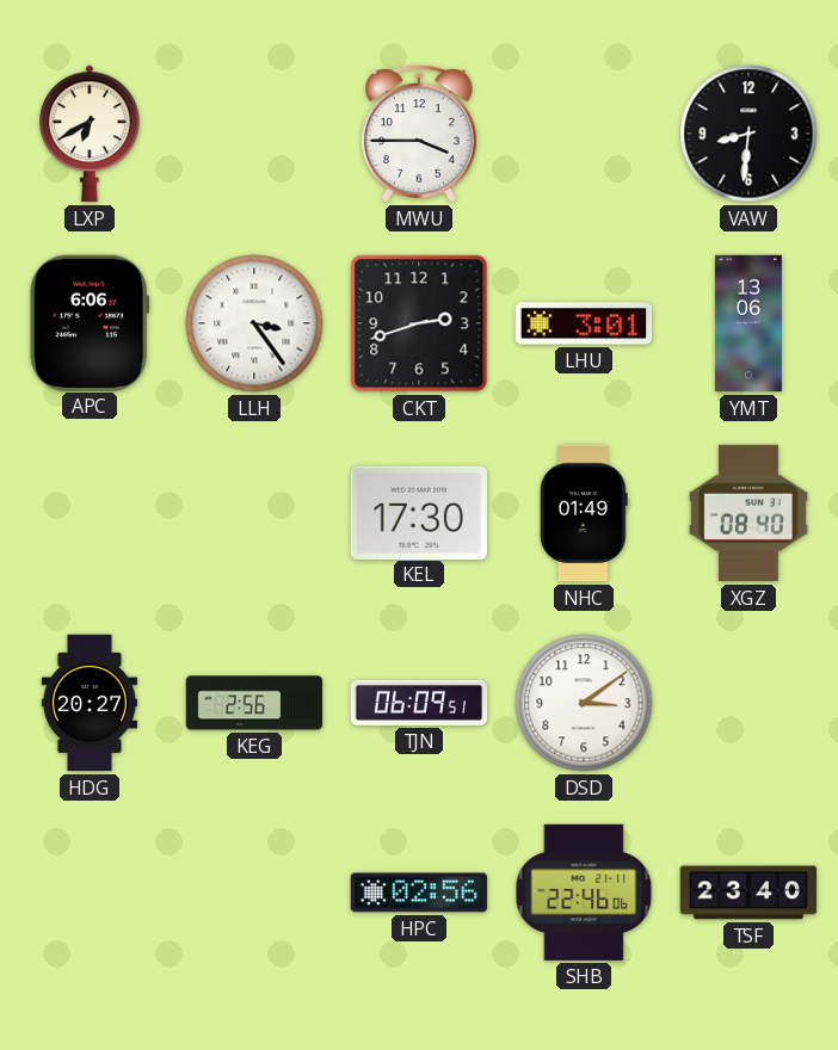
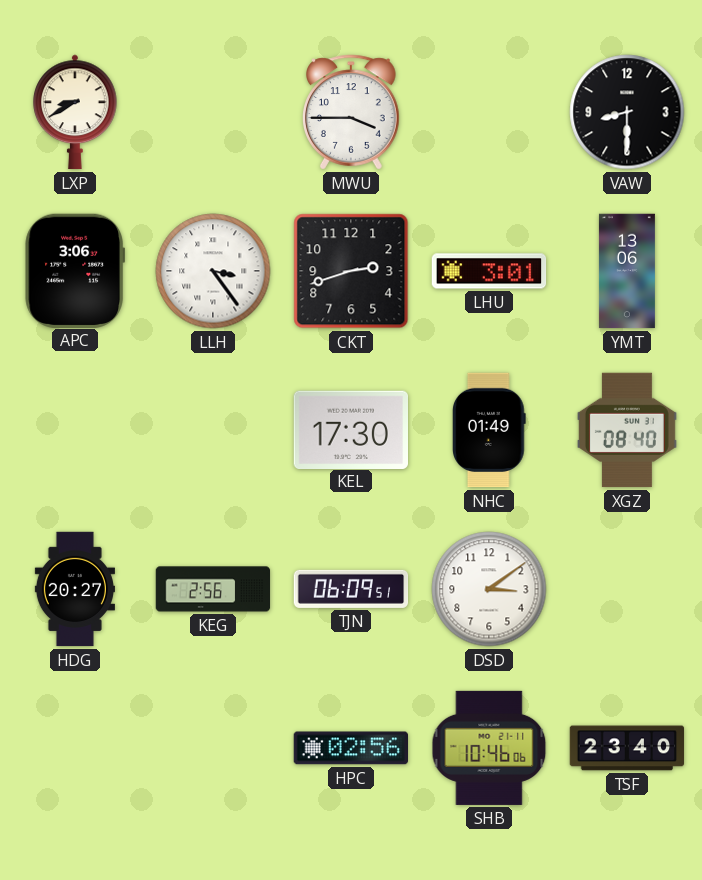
LXP: 6:40 -> 8:40
VAW: 8:31 -> 8:30
APC: 6:06 -> 3:06
SHB: 22:46 -> 10:46
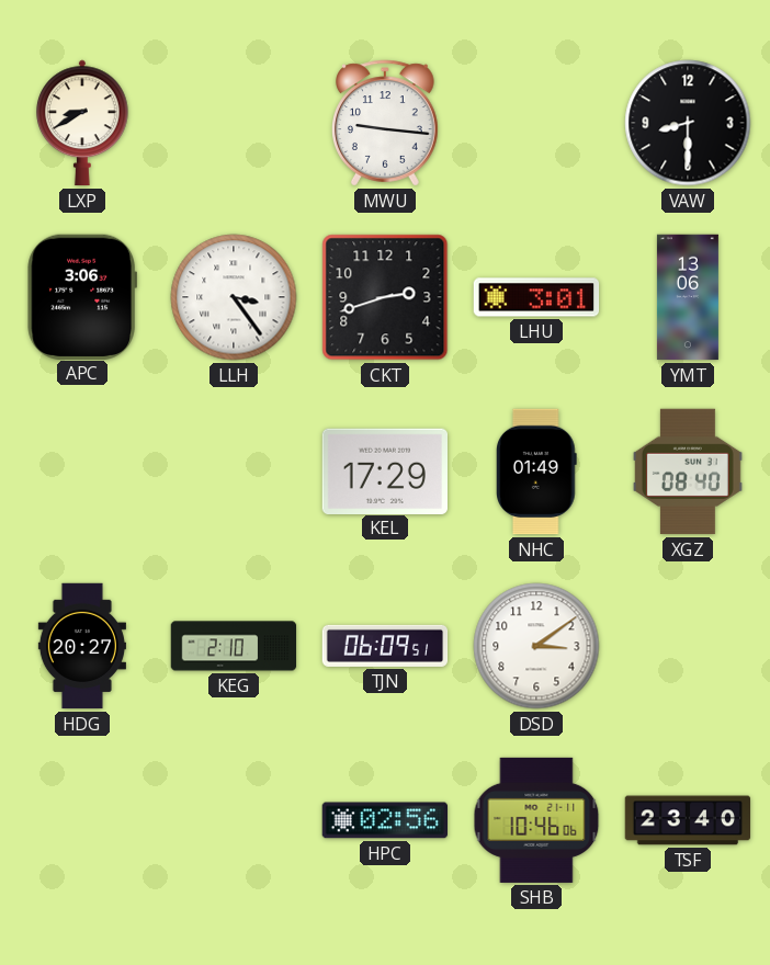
MWU: 3:45 -> 9:16
KEL: 17:30 -> 17:29
KEG: 2:56 -> 2:10
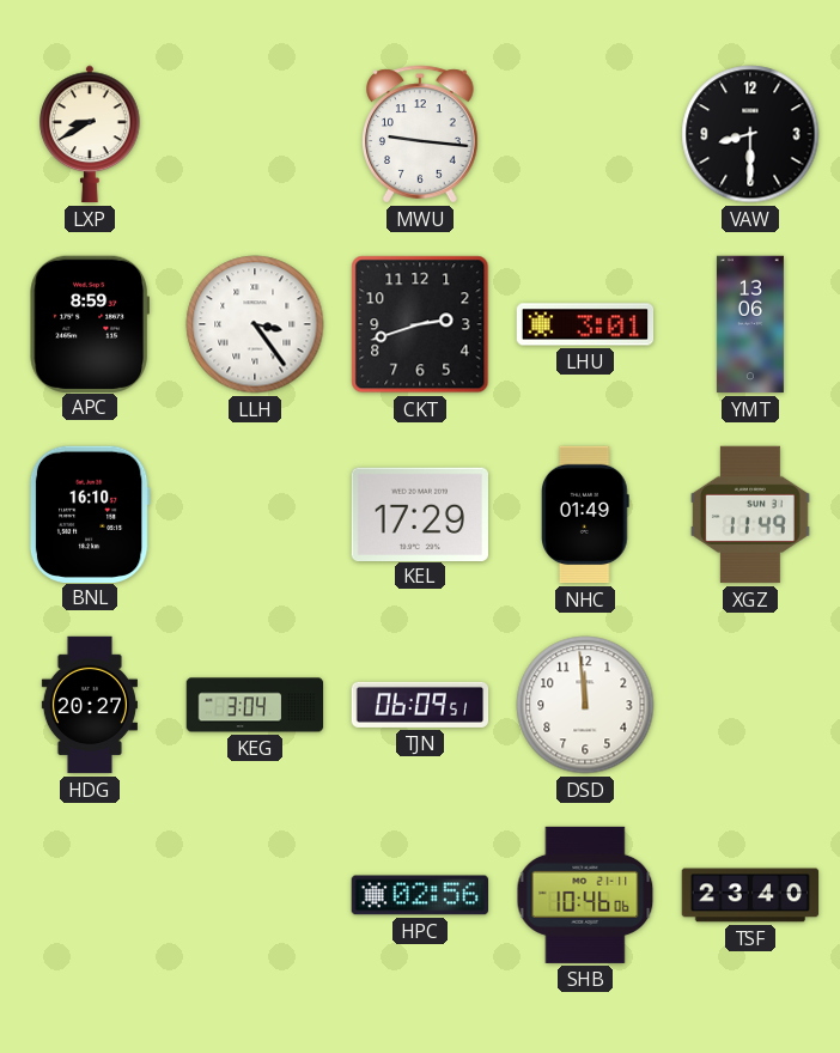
APC: 3:06 -> 8:59
BNL: none -> 16:10
XGZ: 08:40 -> 11:49
KEG: 2:10 -> 3:04
DSD: 3:09 -> 11:59
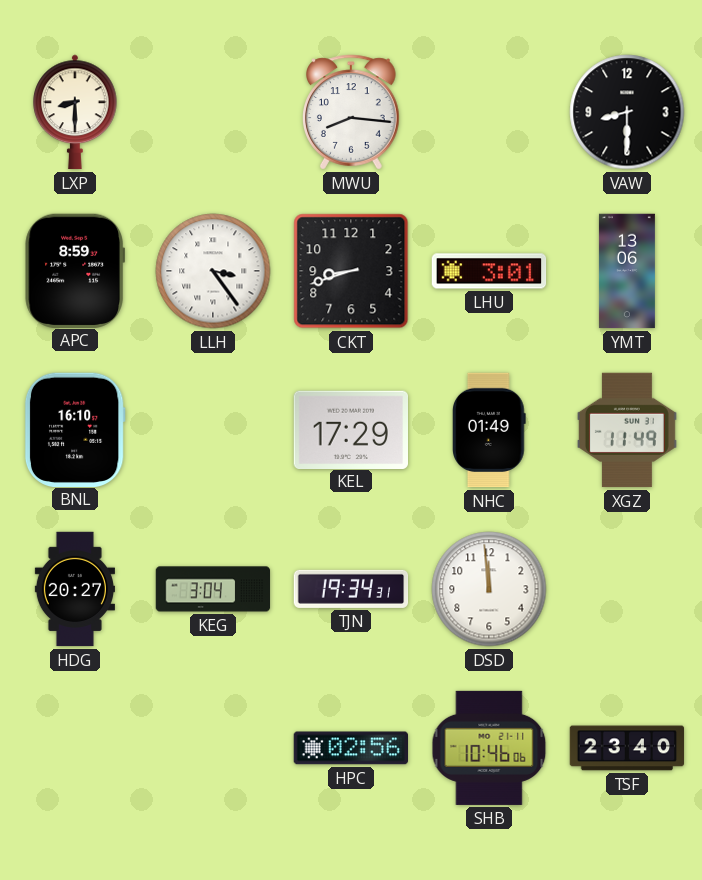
LXP: 8:40 -> 8:30
MWU: 9:16 -> 8:16
CKT: 2:42 -> 8:42
TJN: 06:09 -> 19:34
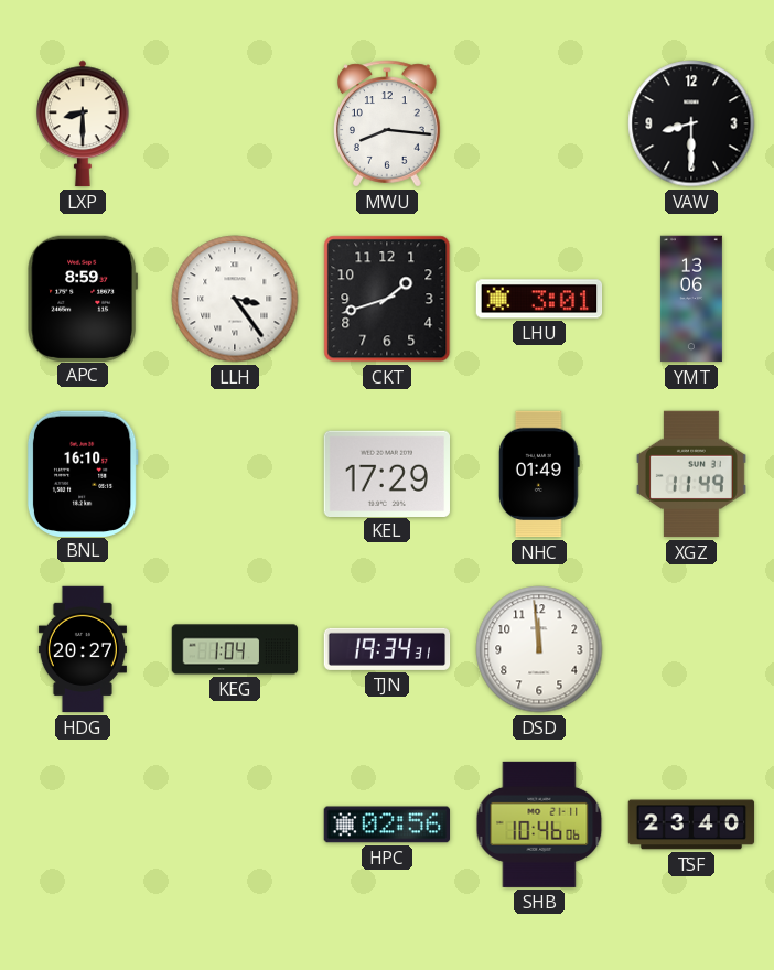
CKT: 8:42 -> 1:42
KEG: 3:04 -> 1:04
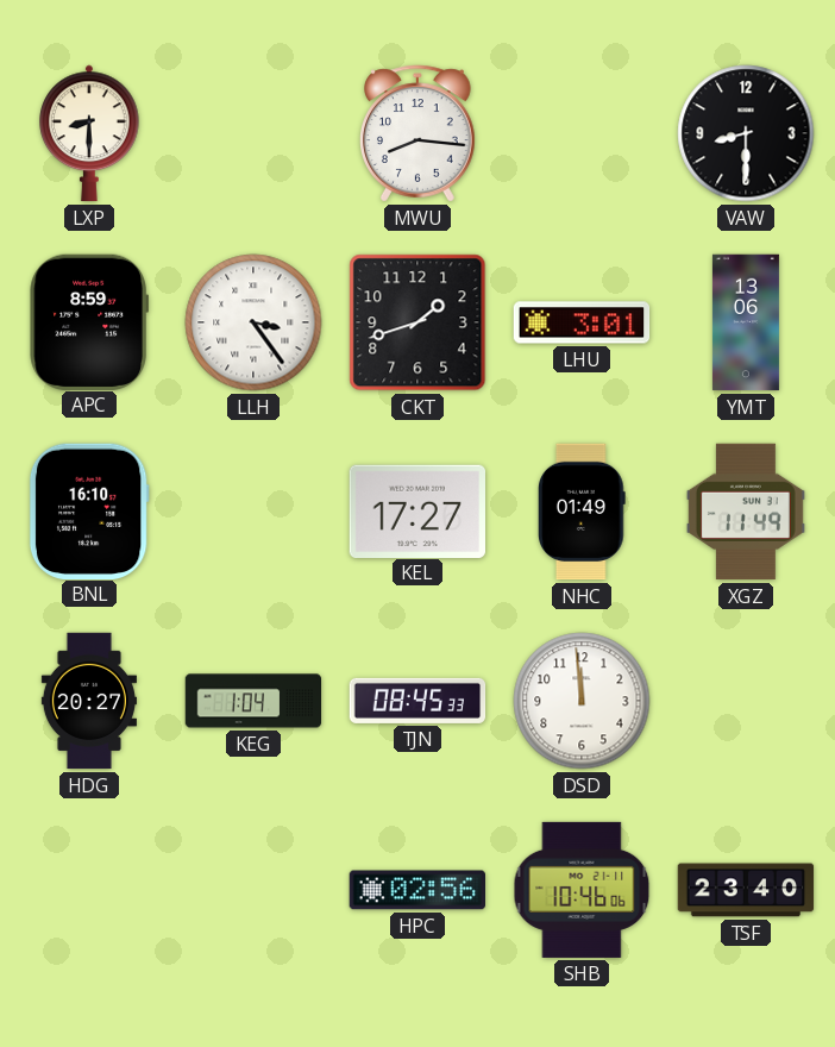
KEL: 17:29 -> 17:27
TJN: 19:34 -> 08:45
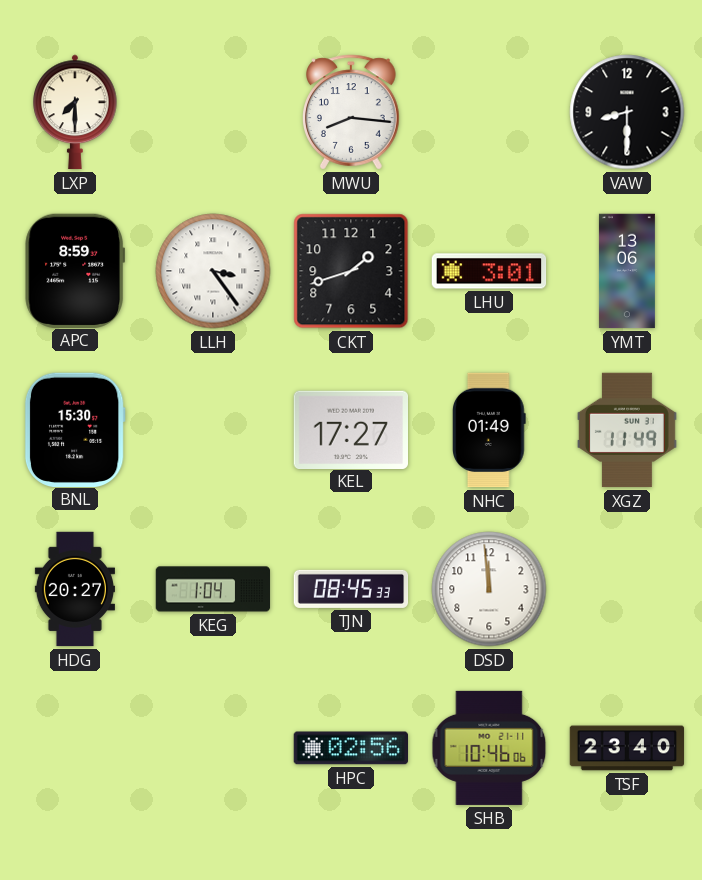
LXP: 8:30 -> 7:30
BNL: 16:10 -> 15:30
